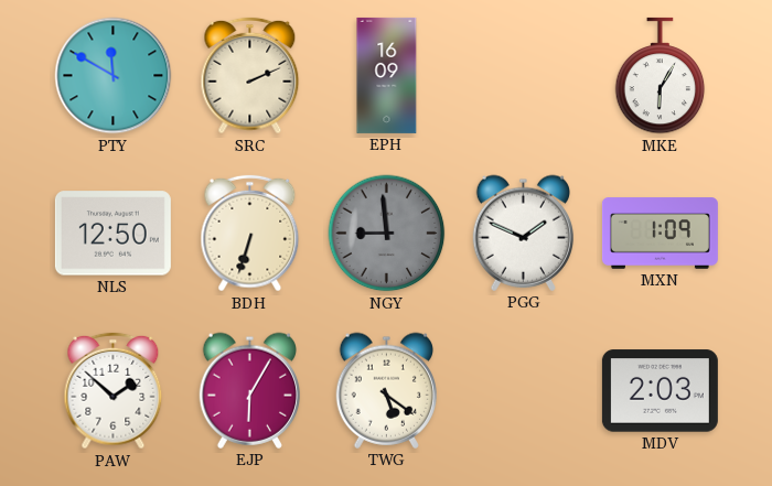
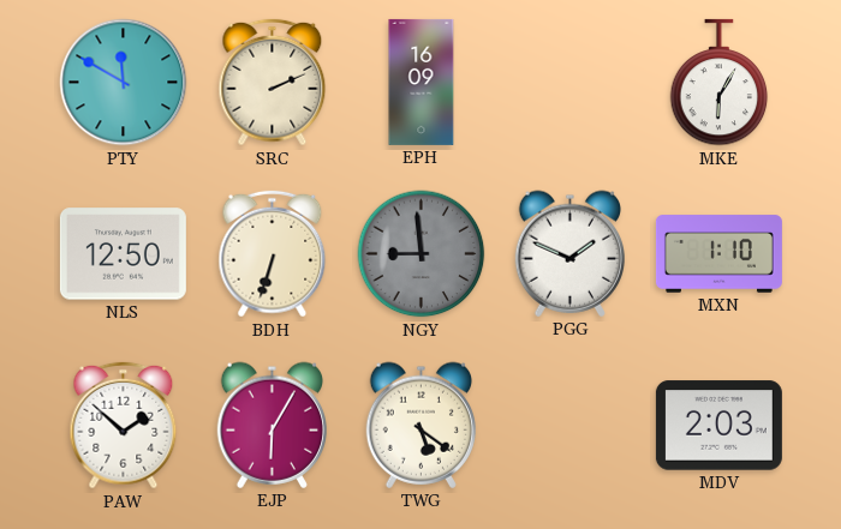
MXN: 1:09 -> 1:10
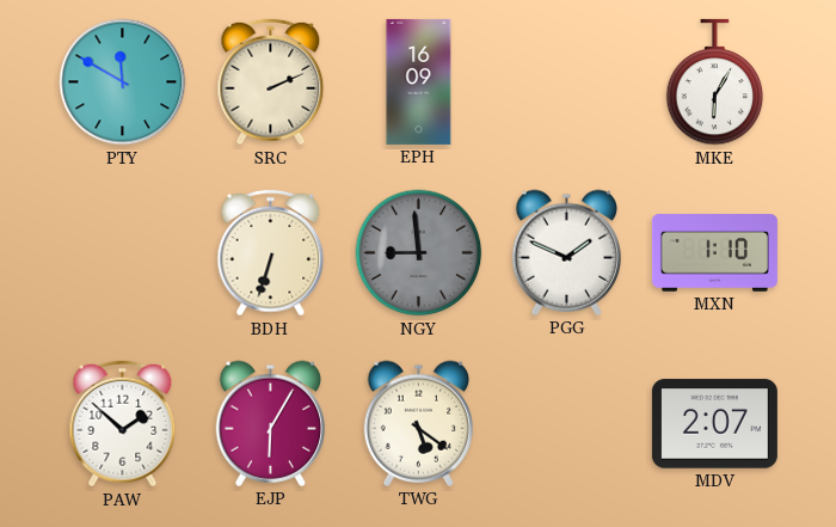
NLS: 12:50 -> none
MDV: 2:03 -> 2:07
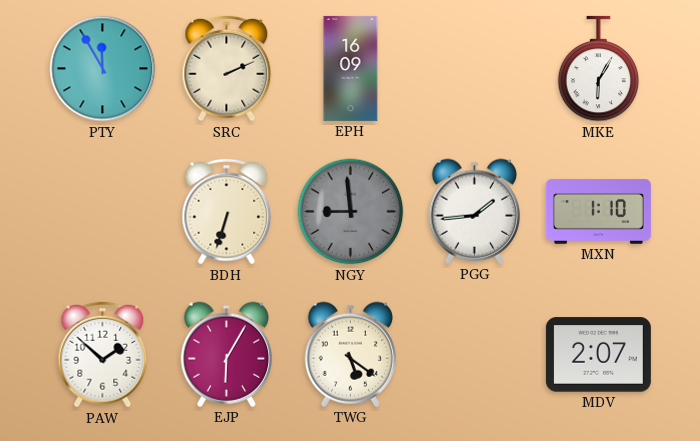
PTY: 11:50 -> 11:55
PGG: 1:49 -> 1:44
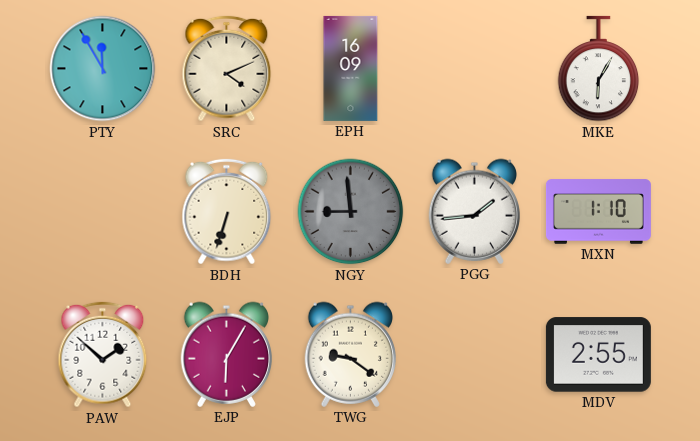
SRC: 2:11 -> 4:11
TWG: 5:21 -> 9:21
MDV: 2:07 -> 2:55
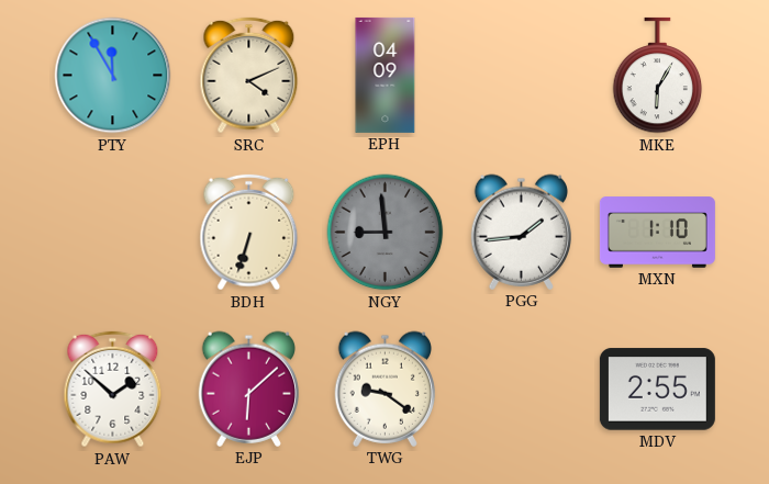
EPH: 16:09 -> 04:09
EJP: 6:05 -> 6:08
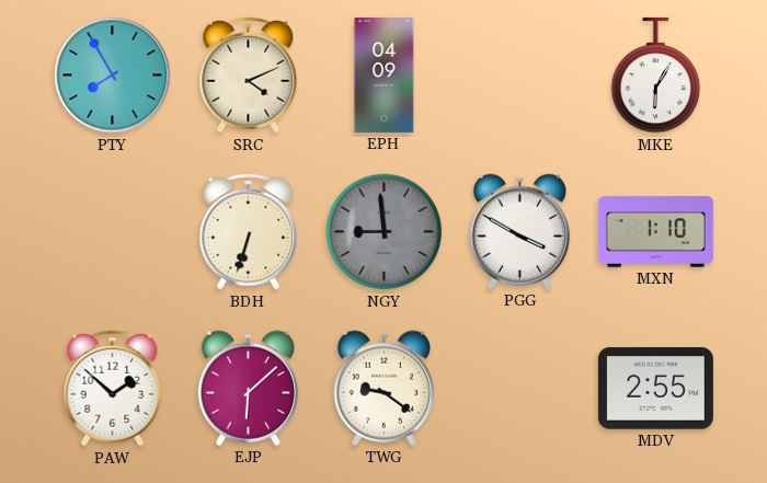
PTY: 11:55 -> 7:55
PGG: 1:44 -> 3:50
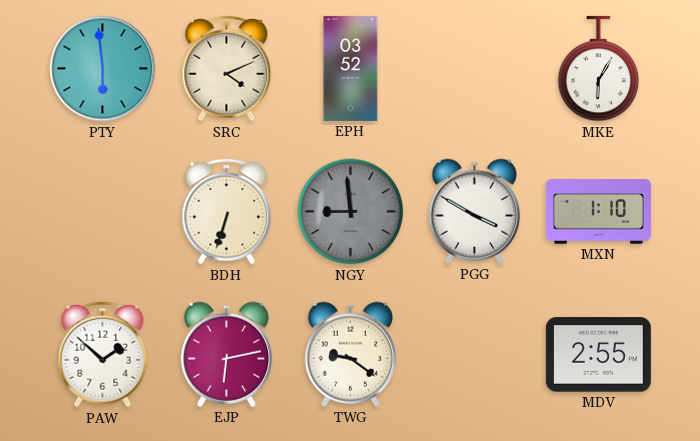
PTY: 7:55 -> 5:59
EPH: 04:09 -> 03:52
EJP: 6:08 -> 6:13
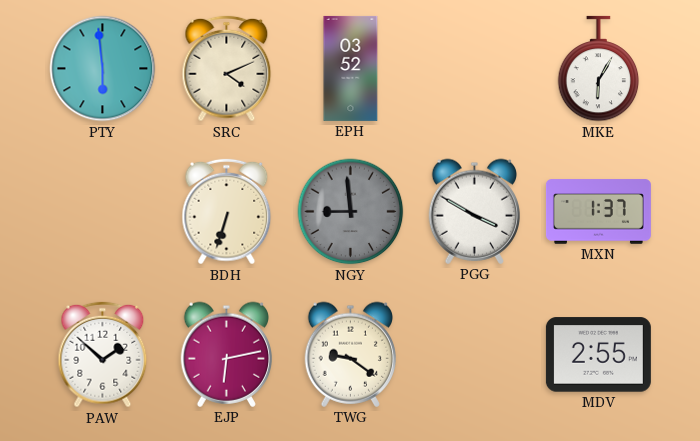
MXN: 1:10 -> 1:37
